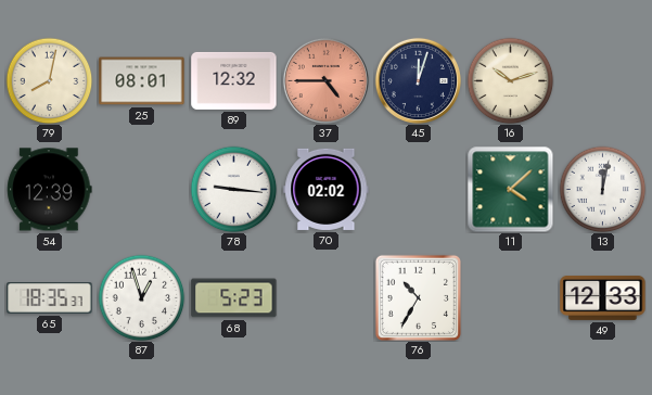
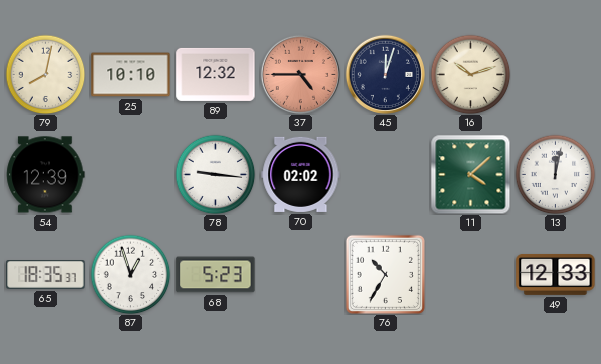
25: 08:01 -> 10:10
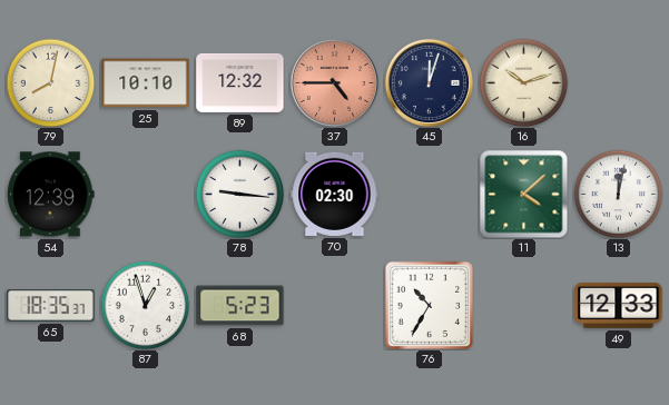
70: 02:02 -> 02:30
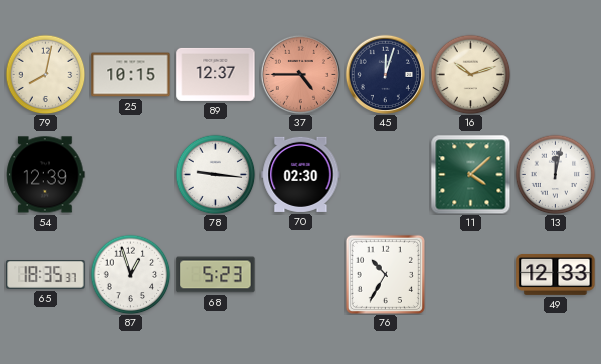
25: 10:10 -> 10:15
89: 12:32 -> 12:37
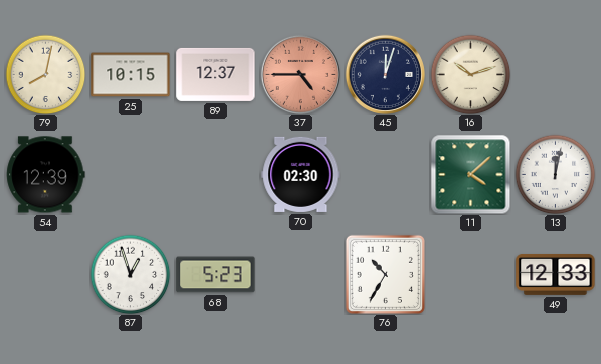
78: 9:16 -> none
65: 18:35 -> none
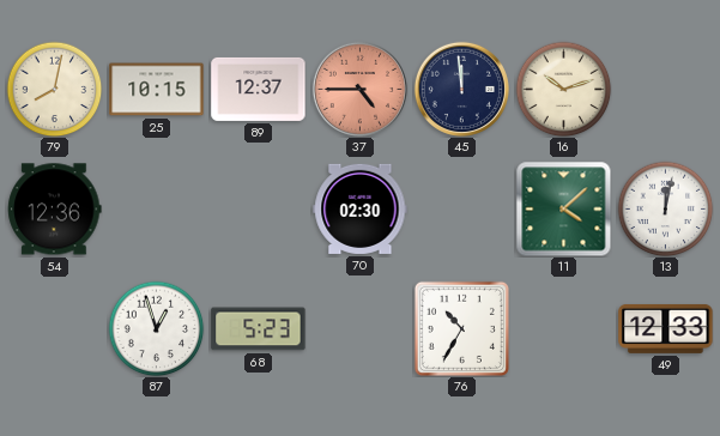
45: 12:03 -> 11:59
54: 12:39 -> 12:36
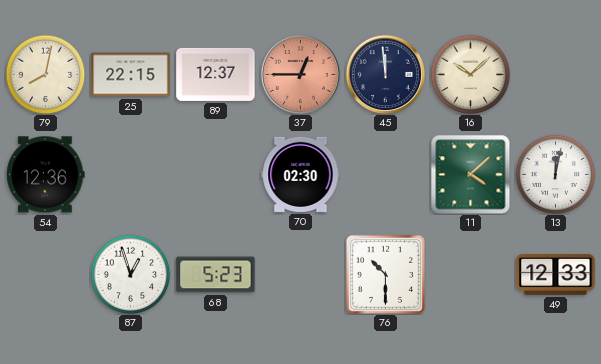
25: 10:15 -> 22:15
37: 4:45 -> 12:45
16: 10:12 -> 10:08
76: 10:35 -> 10:30
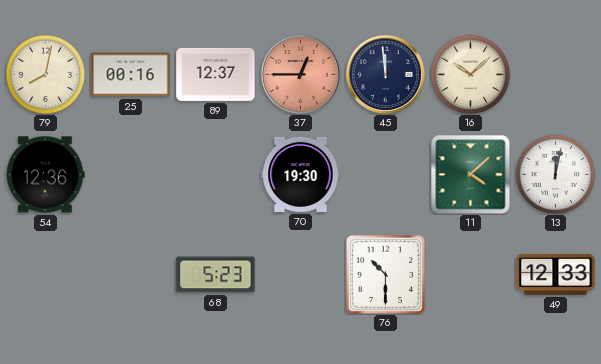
25: 22:15 -> 00:16
70: 02:30 -> 19:30
87: 12:57 -> none
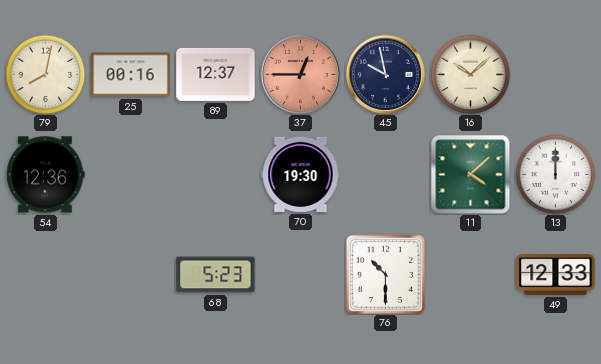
45: 11:59 -> 9:58
13: 12:02 -> 12:00
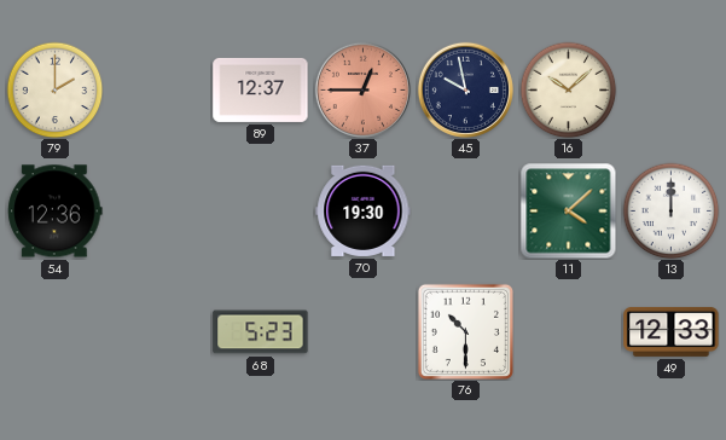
79: 8:02 -> 2:00
25: 00:16 -> none
